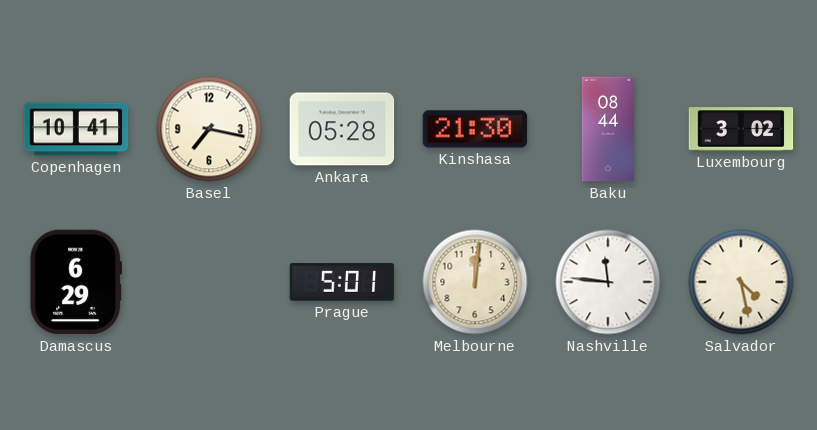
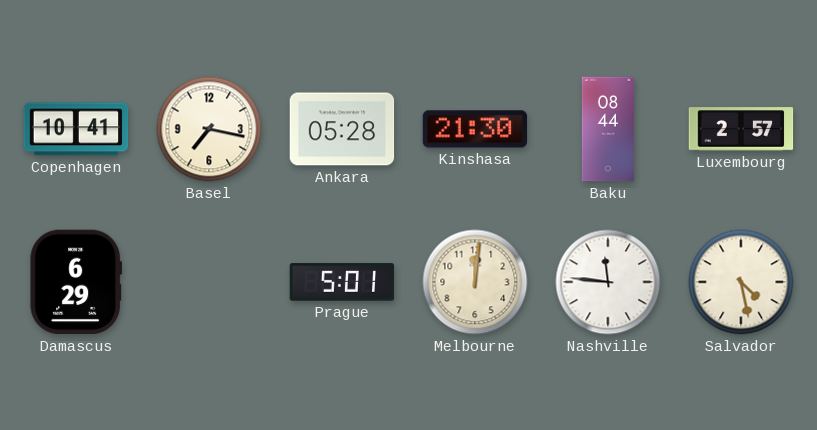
Luxembourg: 3:02 -> 2:57
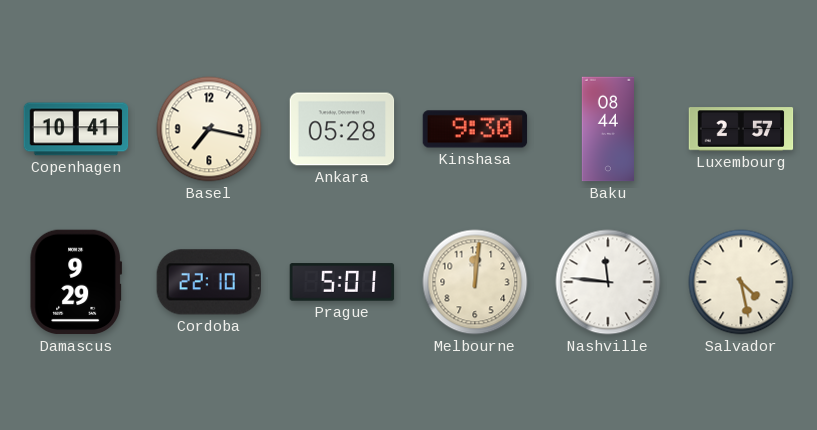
Kinshasa: 21:30 -> 9:30
Damascus: 6:29 -> 9:29
Cordoba: none -> 22:10
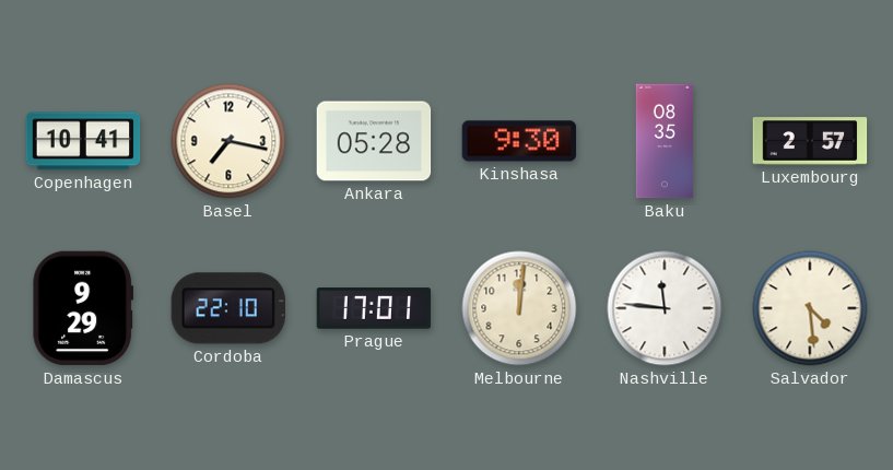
Baku: 08:44 -> 08:35
Prague: 5:01 -> 17:01
Salvador: 4:28 -> 4:29
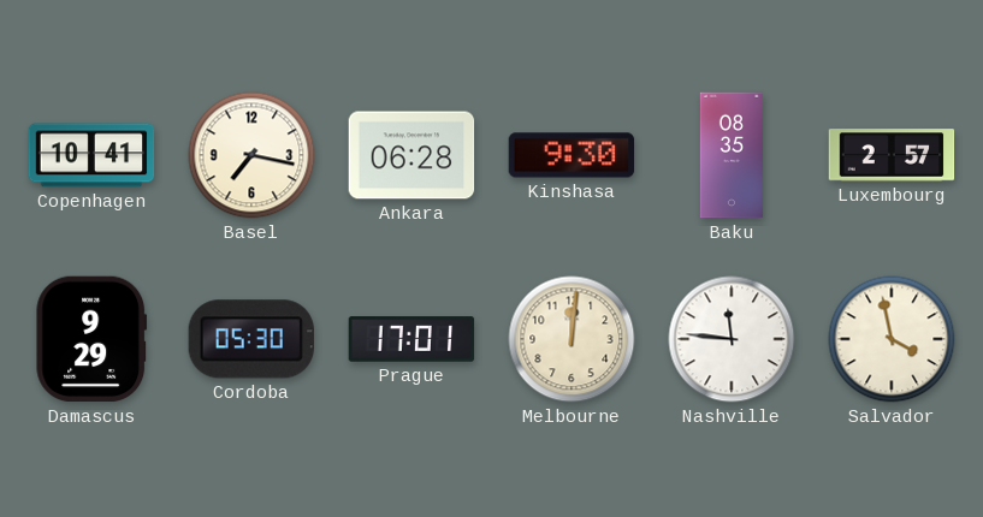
Ankara: 05:28 -> 06:28
Cordoba: 22:10 -> 05:30
Salvador: 4:29 -> 3:58
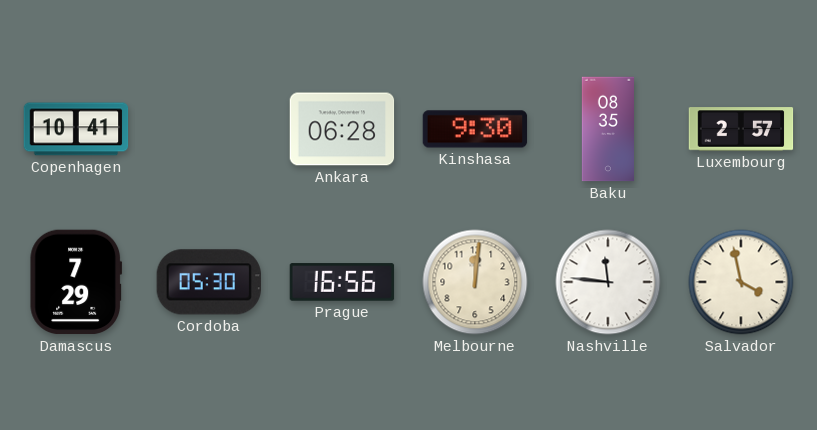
Basel: 7:17 -> none
Damascus: 9:29 -> 7:29
Prague: 17:01 -> 16:56
